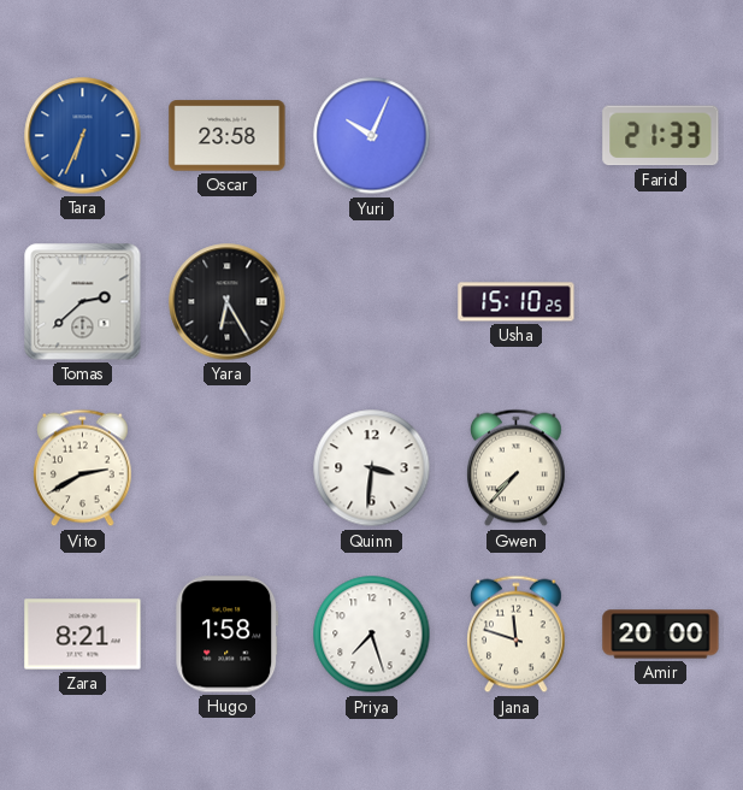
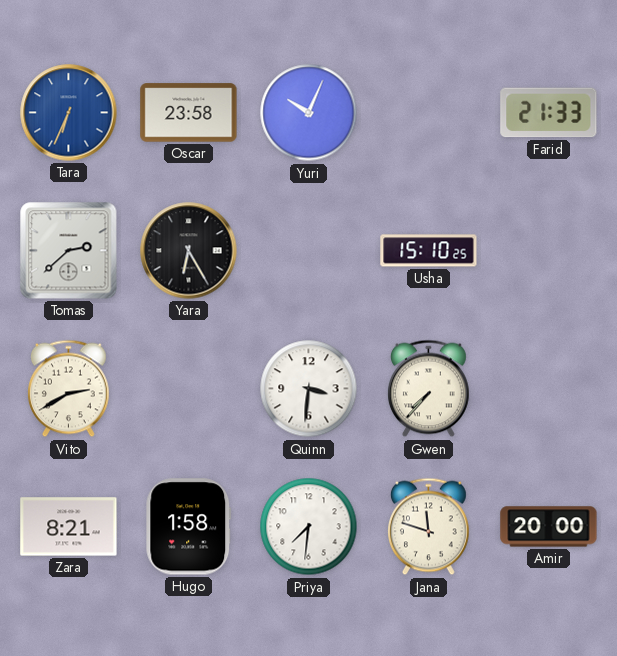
Priya: 7:27 -> 7:31
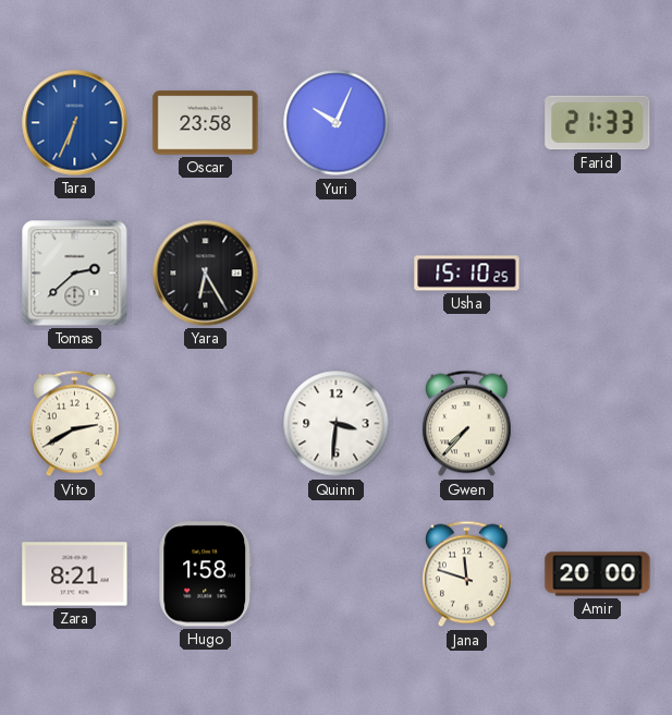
Priya: 7:31 -> none
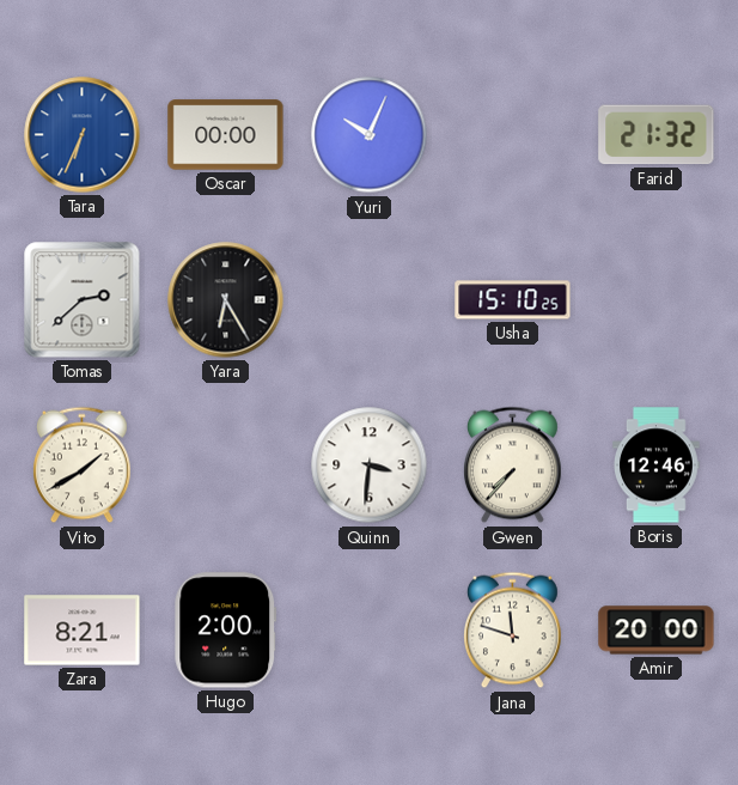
Oscar: 23:58 -> 00:00
Farid: 21:33 -> 21:32
Vito: 2:40 -> 1:40
Boris: none -> 12:46
Hugo: 1:58 -> 2:00
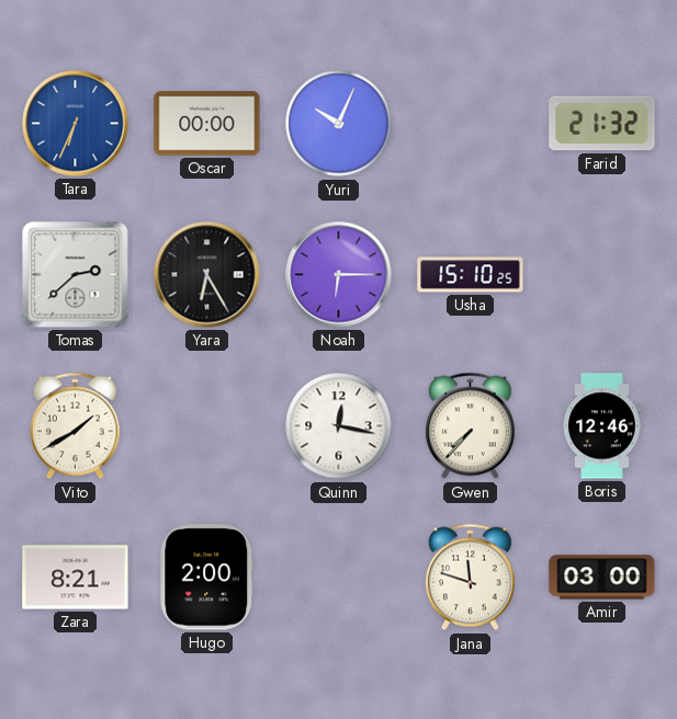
Noah: none -> 6:15
Quinn: 3:31 -> 12:17
Amir: 20:00 -> 03:00
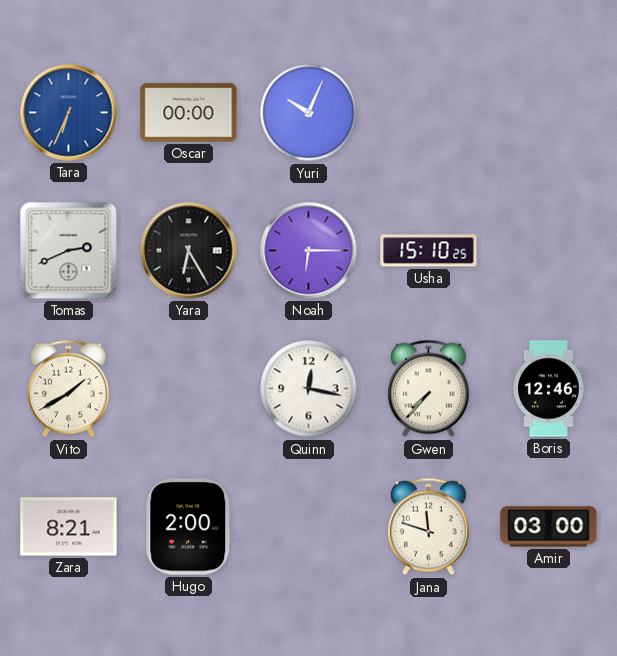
Farid: 21:32 -> none
Tomas: 2:38 -> 2:41
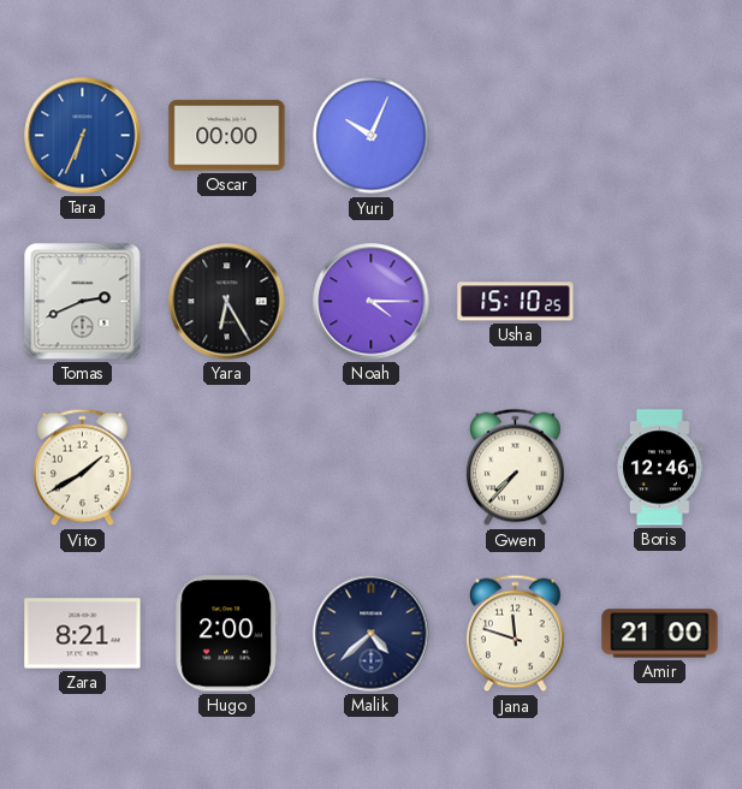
Noah: 6:15 -> 4:15
Quinn: 12:17 -> none
Malik: none -> 4:38
Amir: 03:00 -> 21:00
